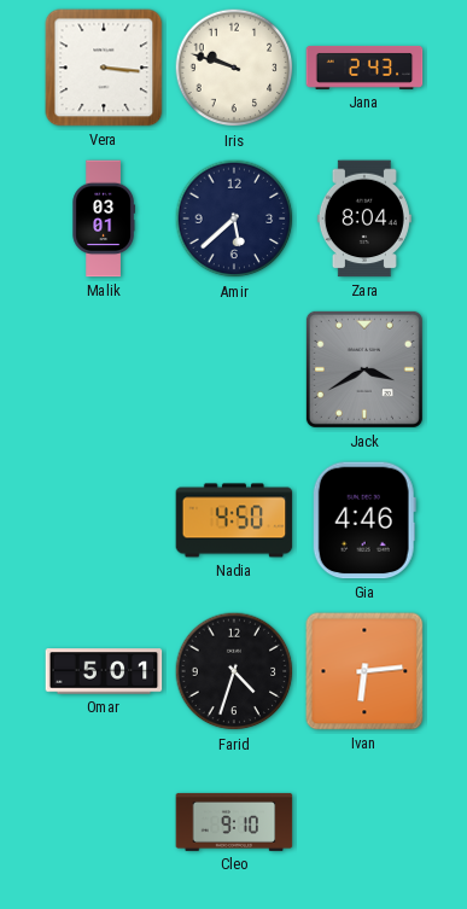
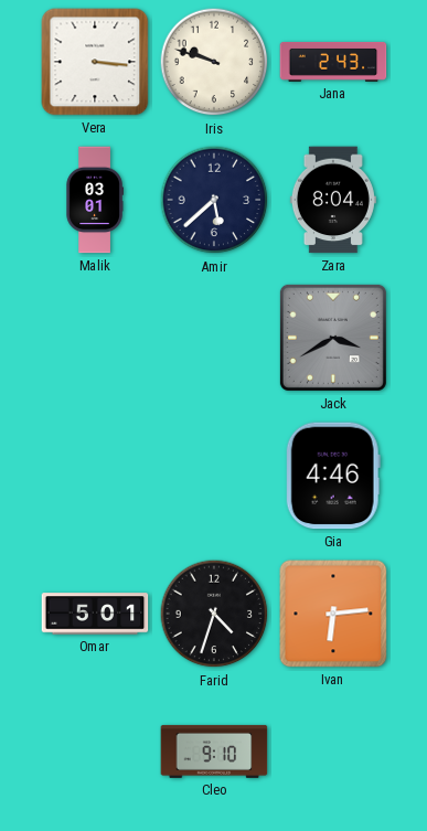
Nadia: 4:50 -> none
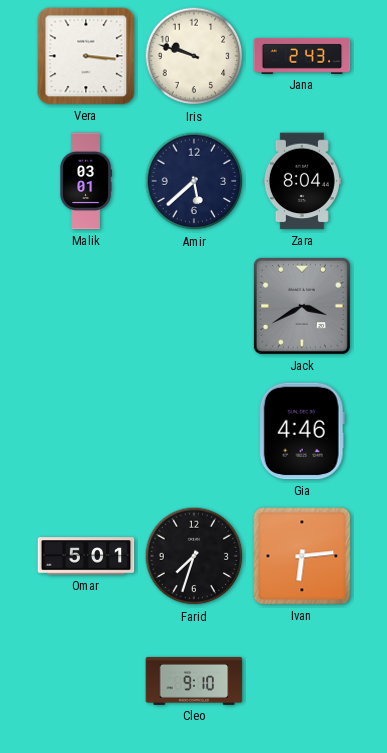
Farid: 4:33 -> 7:33
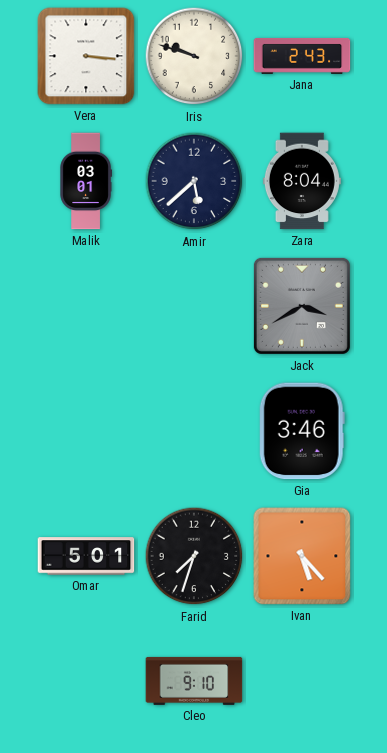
Gia: 4:46 -> 3:46
Ivan: 6:14 -> 5:23
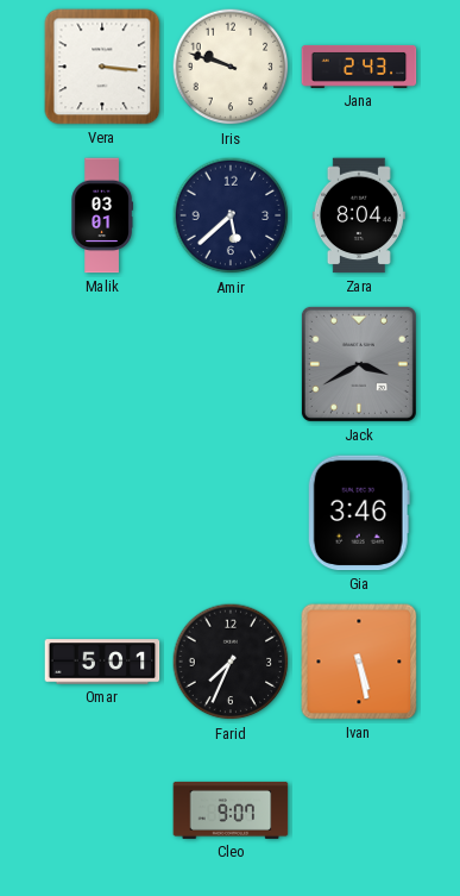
Farid: 7:33 -> 7:34
Ivan: 5:23 -> 5:28
Cleo: 9:10 -> 9:07
